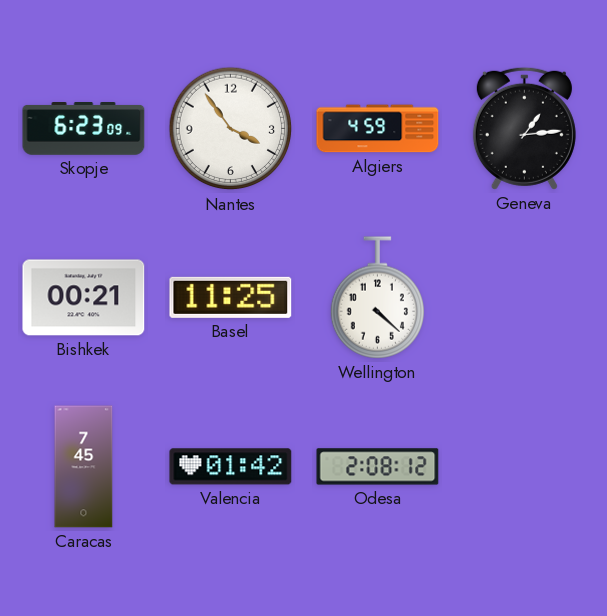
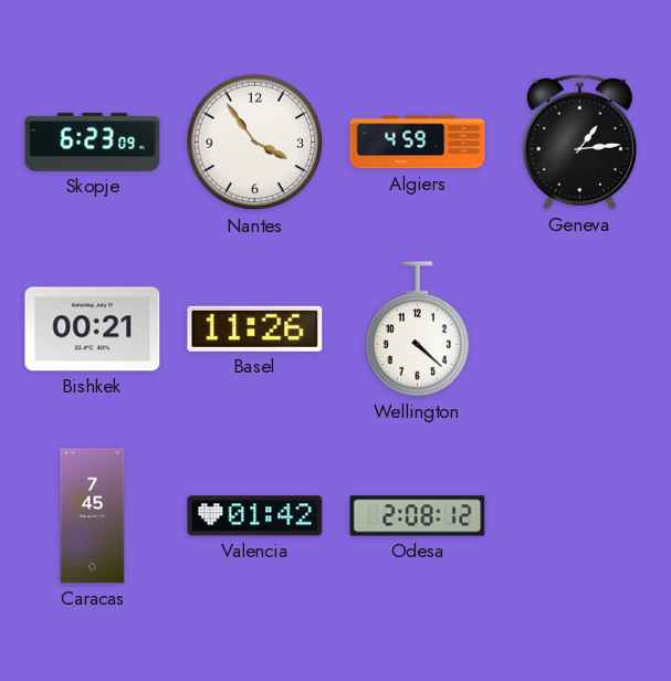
Basel: 11:25 -> 11:26
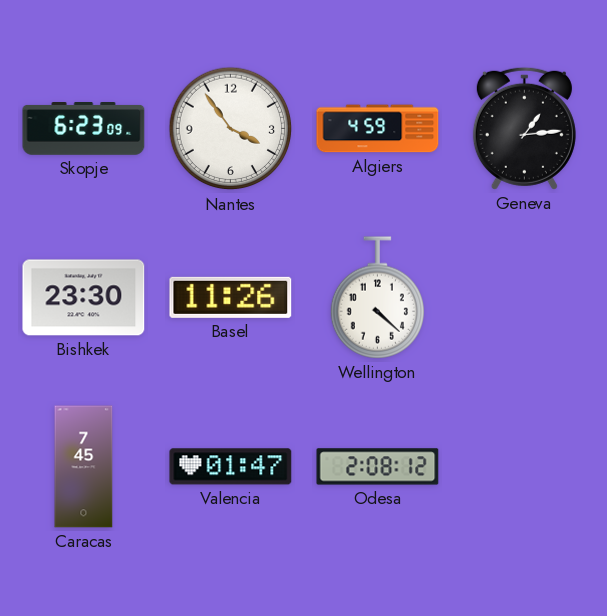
Bishkek: 00:21 -> 23:30
Valencia: 01:42 -> 01:47
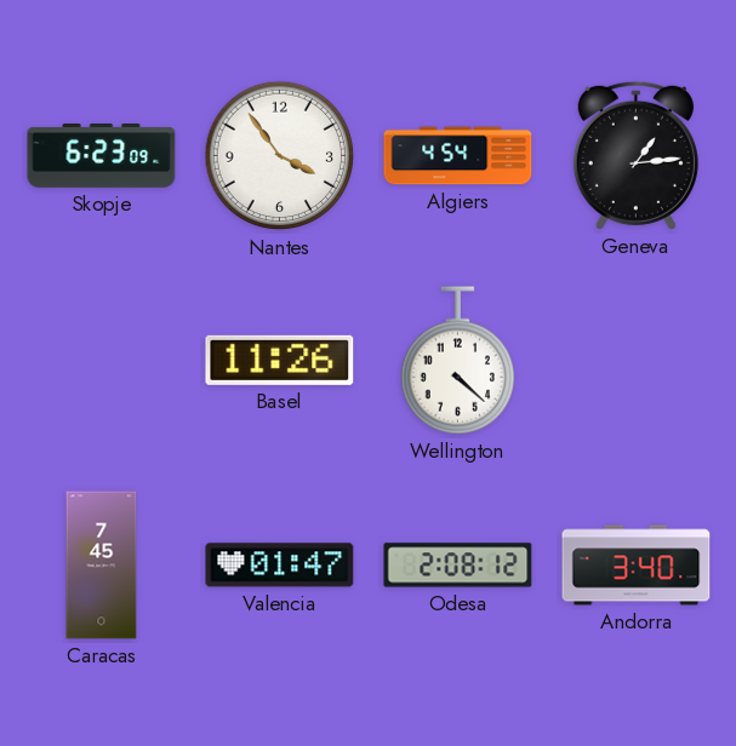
Algiers: 4:59 -> 4:54
Bishkek: 23:30 -> none
Andorra: none -> 3:40
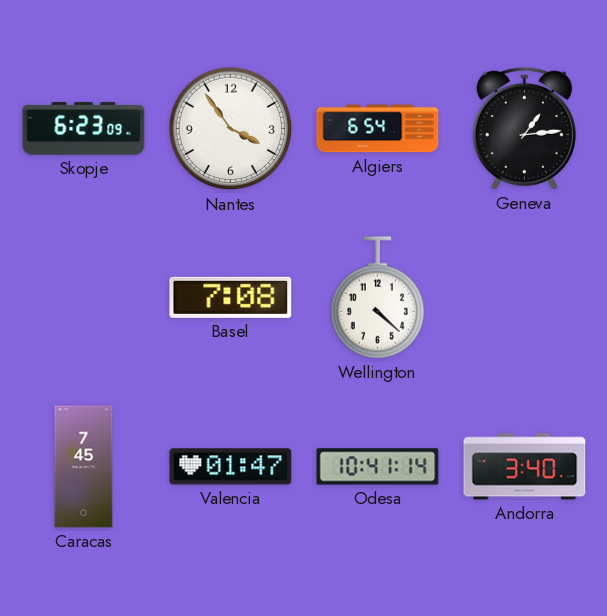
Algiers: 4:54 -> 6:54
Basel: 11:26 -> 7:08
Odesa: 2:08 -> 10:41
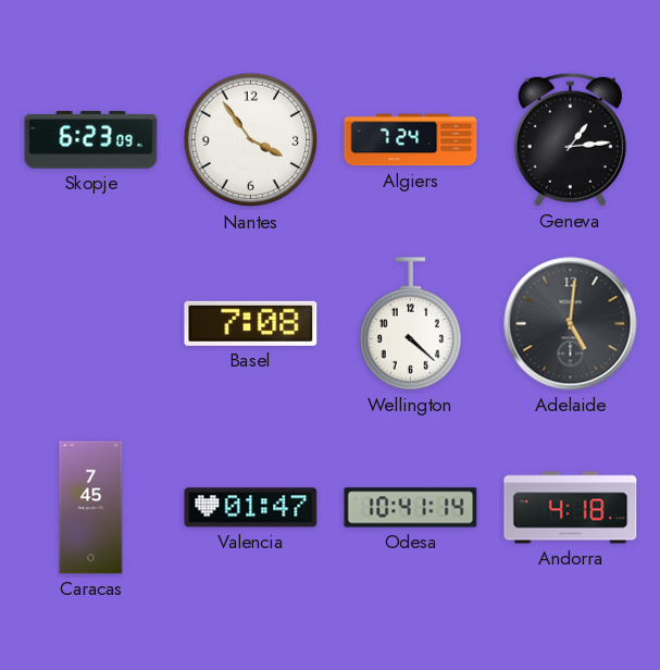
Algiers: 6:54 -> 7:24
Adelaide: none -> 5:01
Andorra: 3:40 -> 4:18
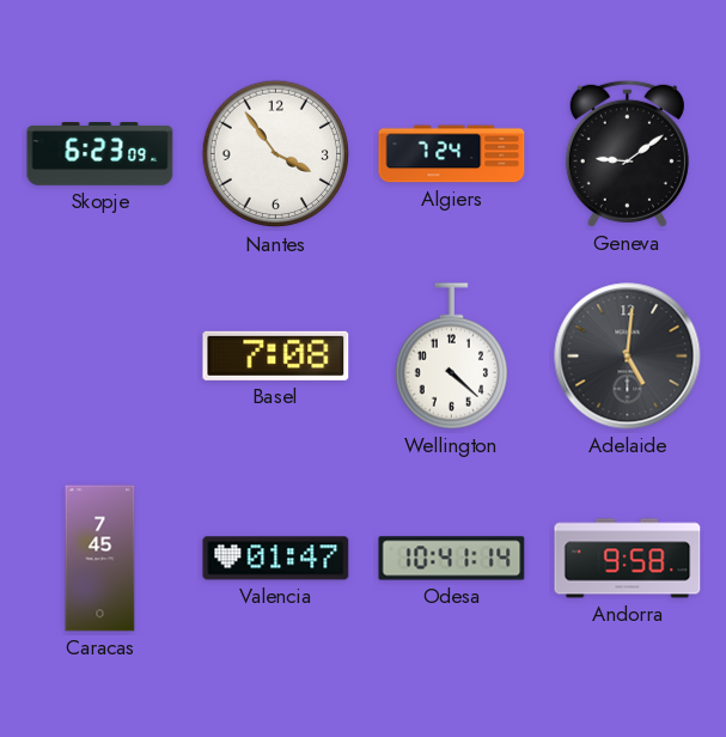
Geneva: 1:14 -> 9:09
Andorra: 4:18 -> 9:58
